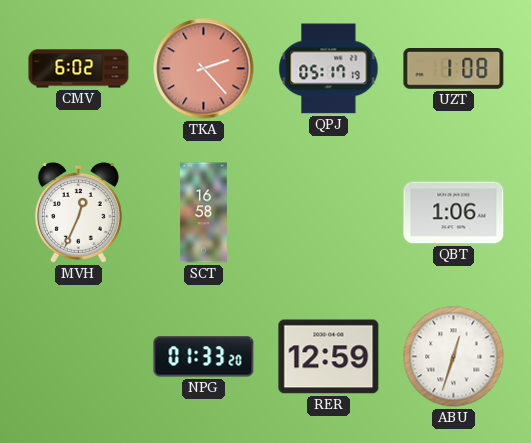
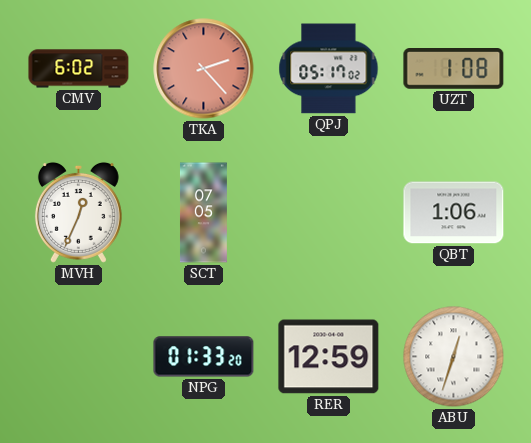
QPJ: 05:17:19 -> 05:17:02
SCT: 16:58 -> 07:05
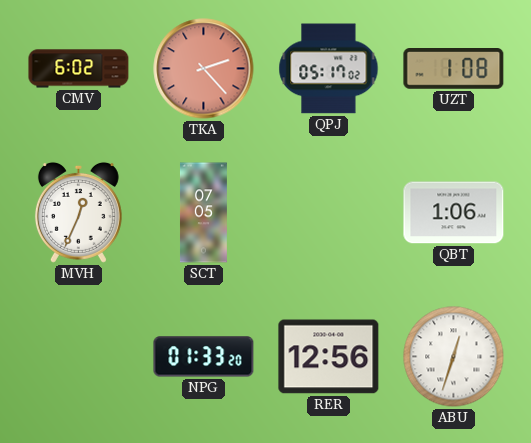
RER: 12:59 -> 12:56
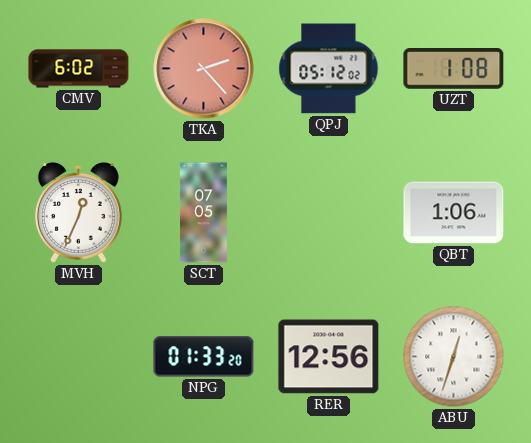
QPJ: 05:17 -> 05:12
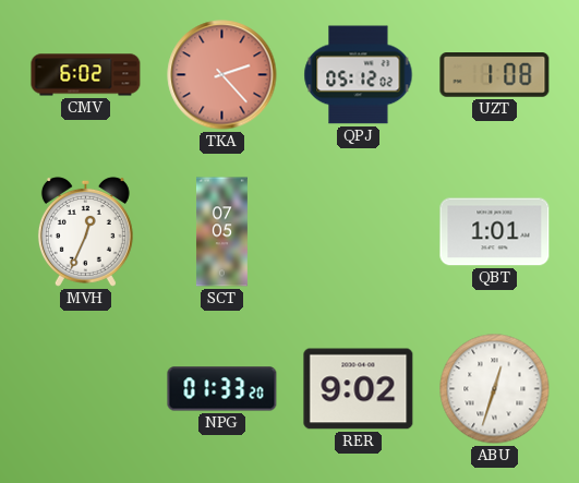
QBT: 1:06 -> 1:01
RER: 12:56 -> 9:02
